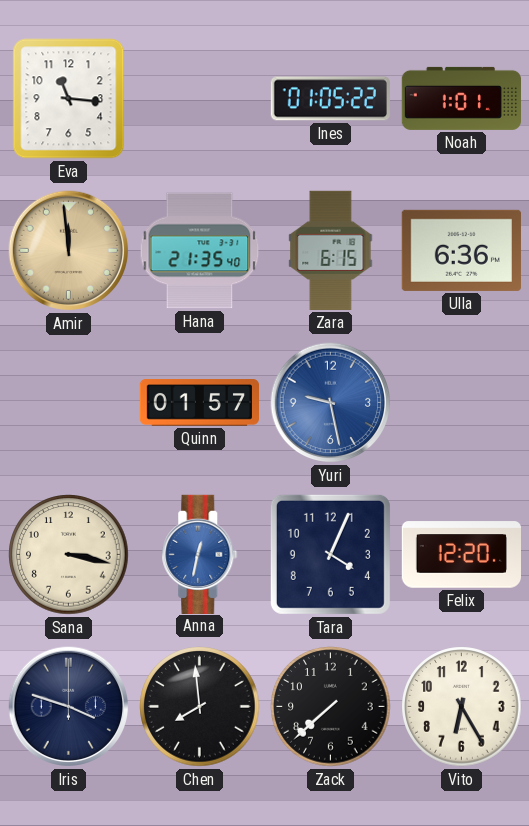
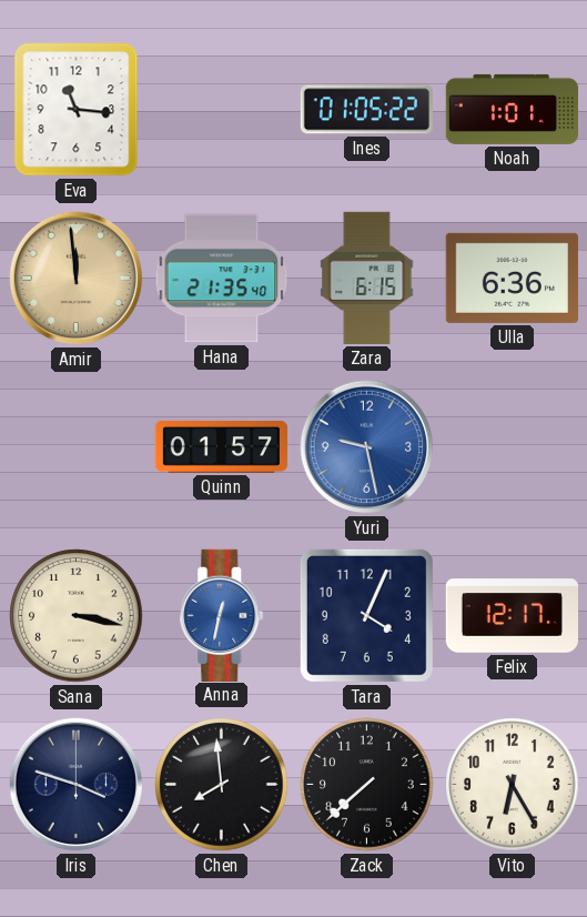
Felix: 12:20 -> 12:17
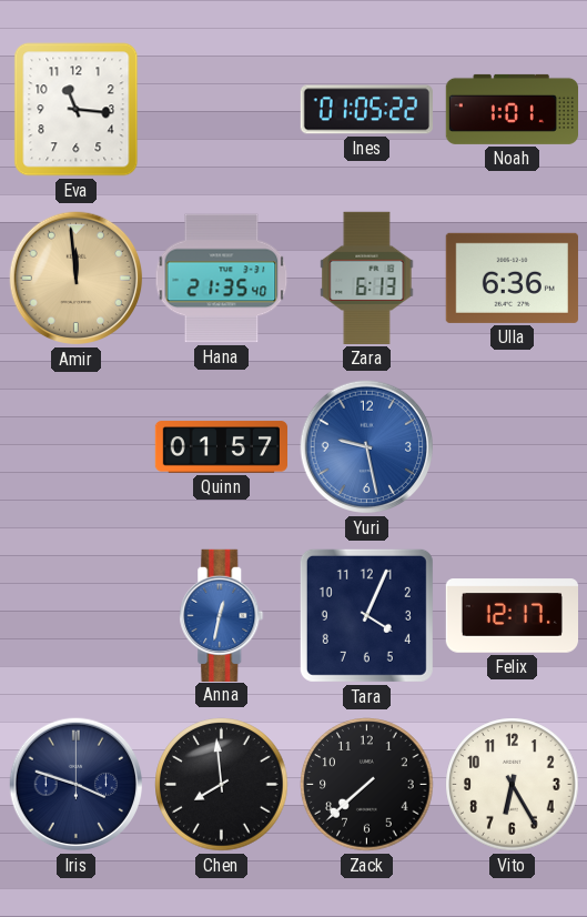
Zara: 6:15 -> 6:13
Sana: 3:17 -> none
